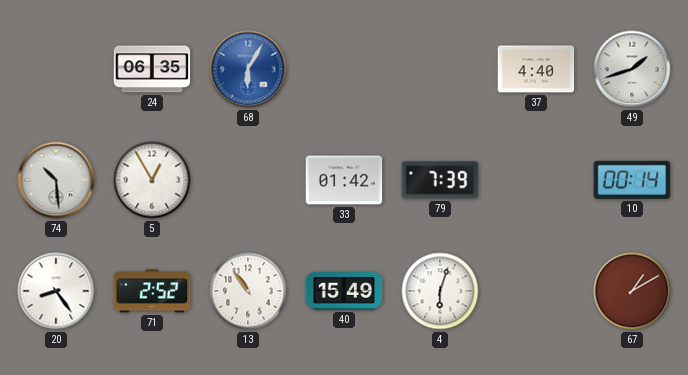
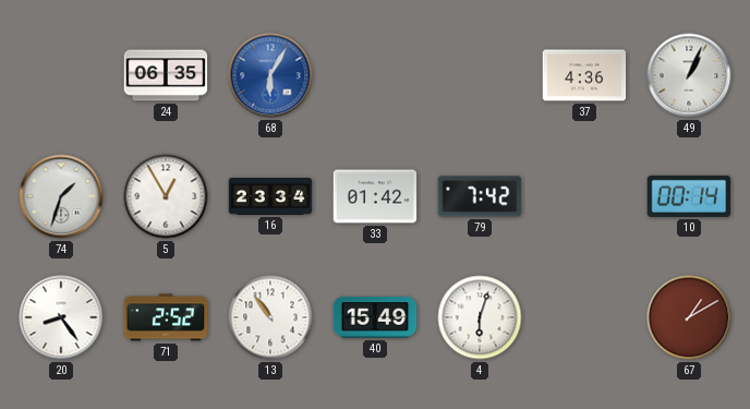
37: 4:40 -> 4:36
49: 1:42 -> 1:04
74: 10:29 -> 1:33
16: none -> 23:34
79: 7:39 -> 7:42
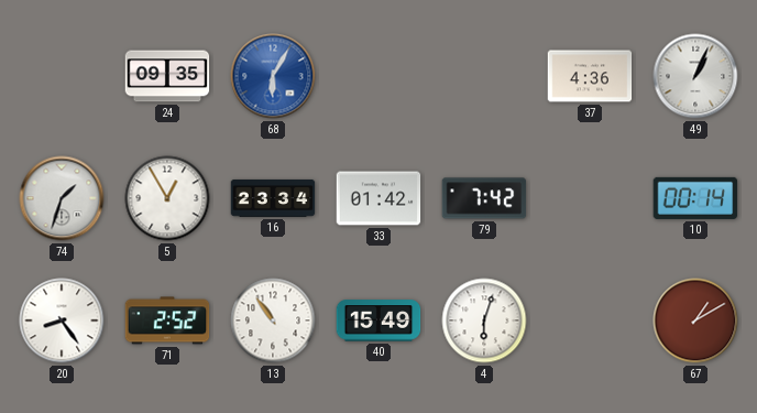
24: 06:35 -> 09:35
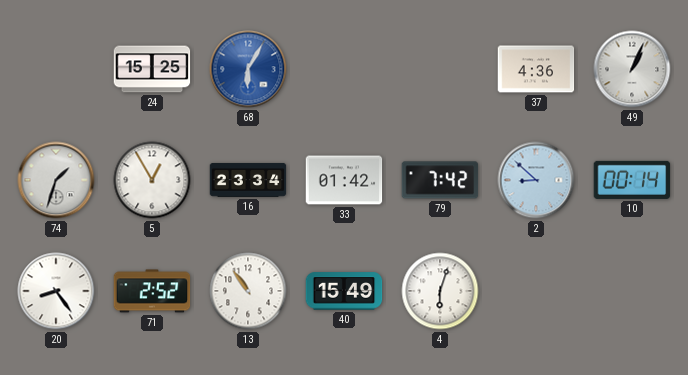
24: 09:35 -> 15:25
2: none -> 8:52
67: 1:10 -> none
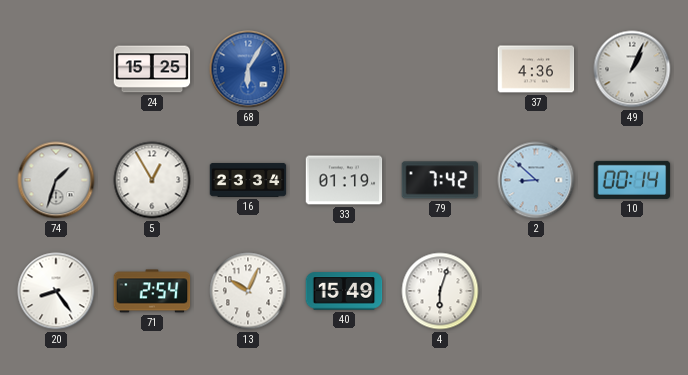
33: 01:42 -> 01:19
71: 2:52 -> 2:54
13: 10:54 -> 10:04
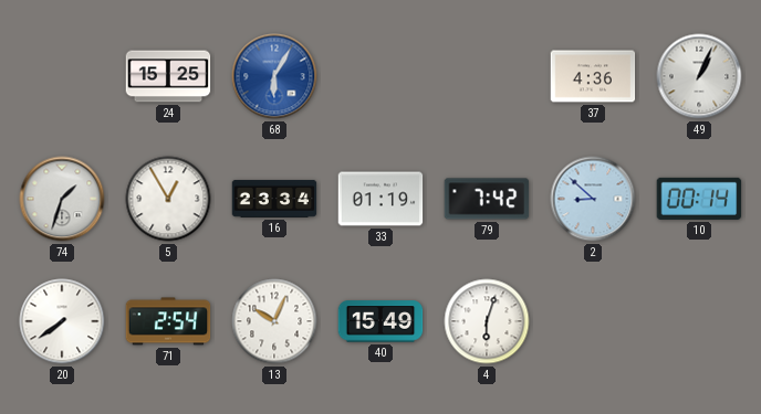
20: 8:24 -> 7:39
